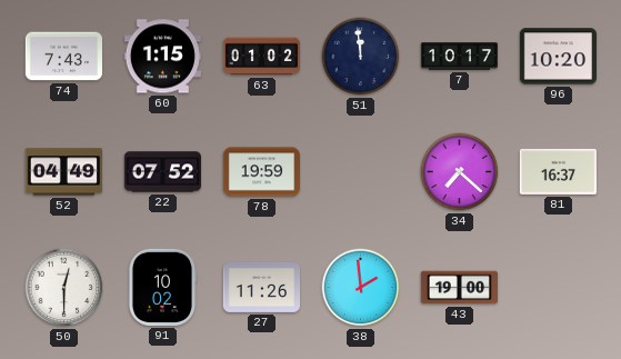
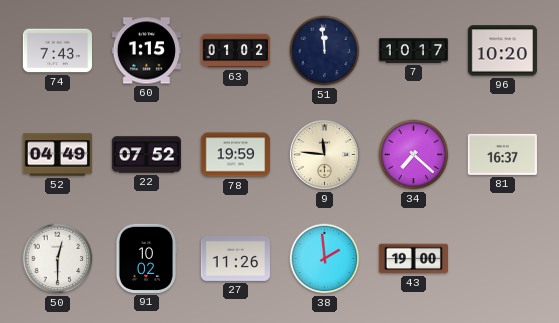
9: none -> 11:46
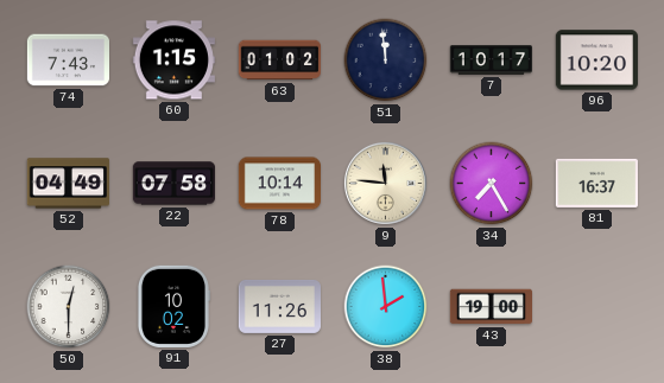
22: 07:52 -> 07:58
78: 19:59 -> 10:14
34: 7:22 -> 7:25
